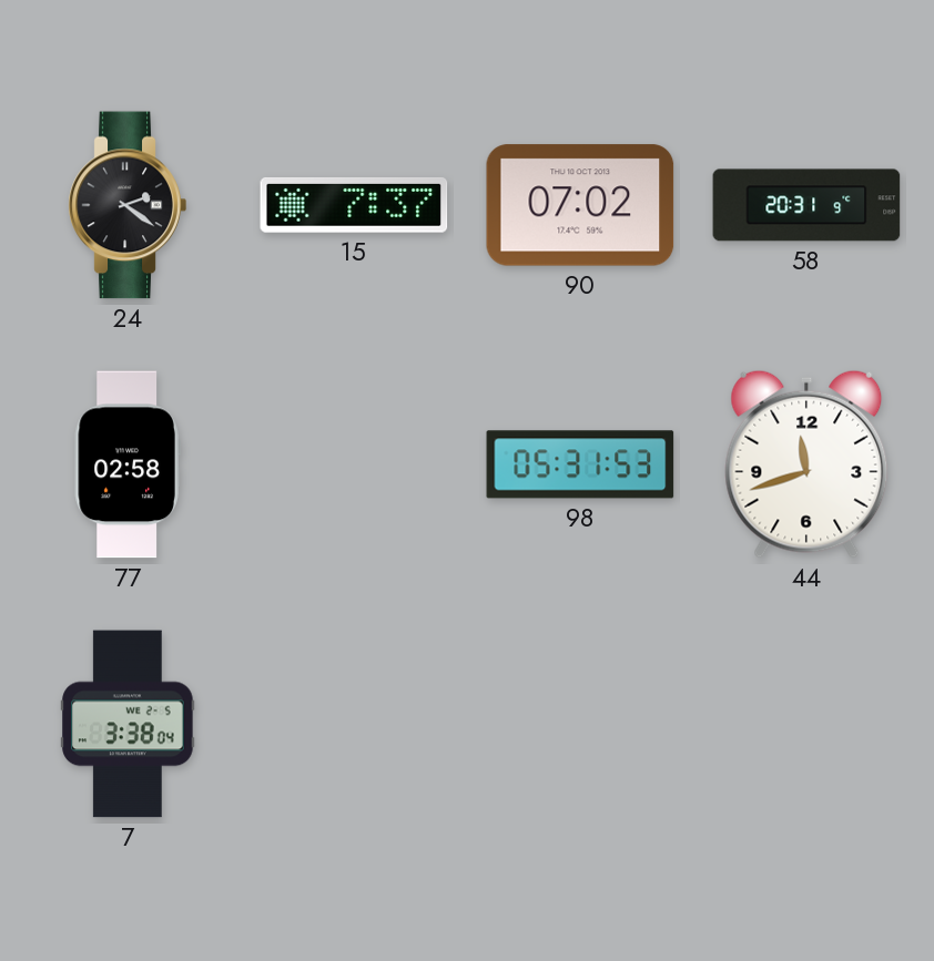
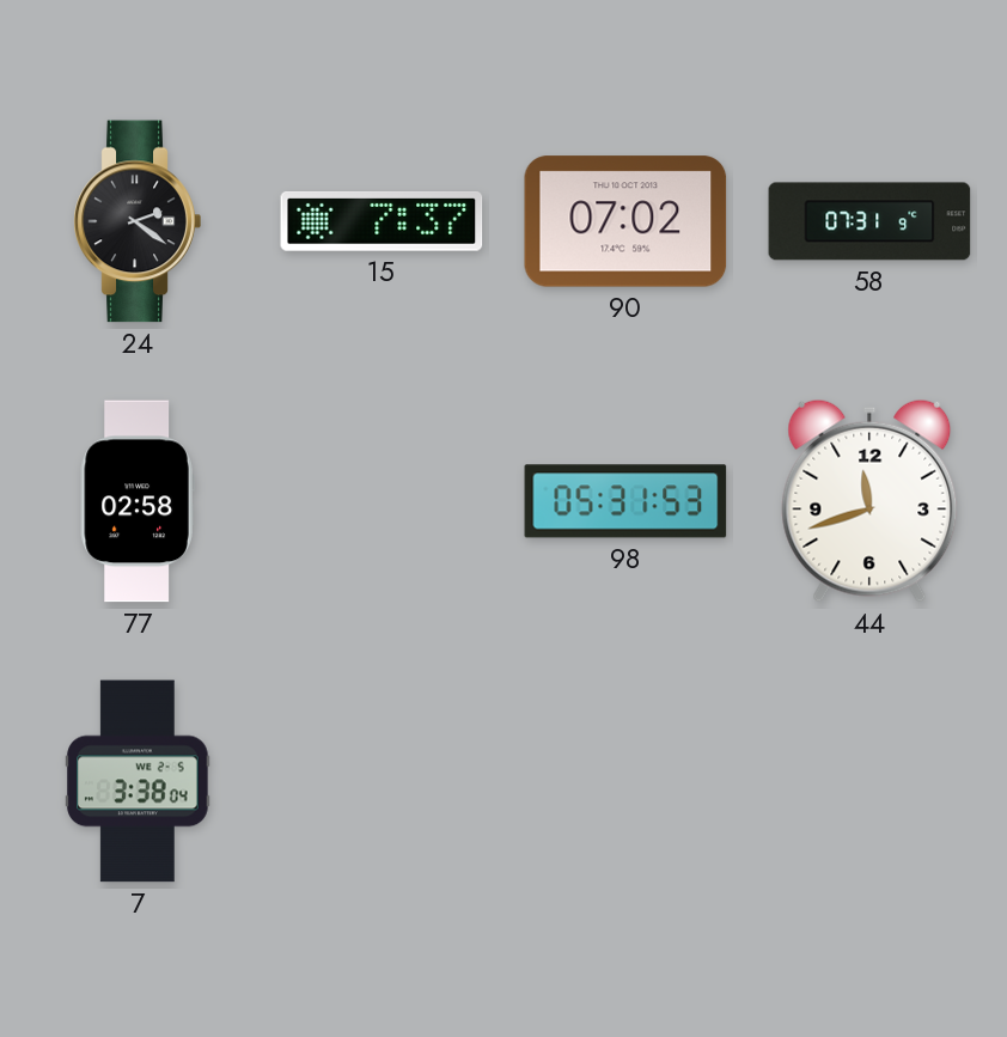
58: 20:31 -> 07:31
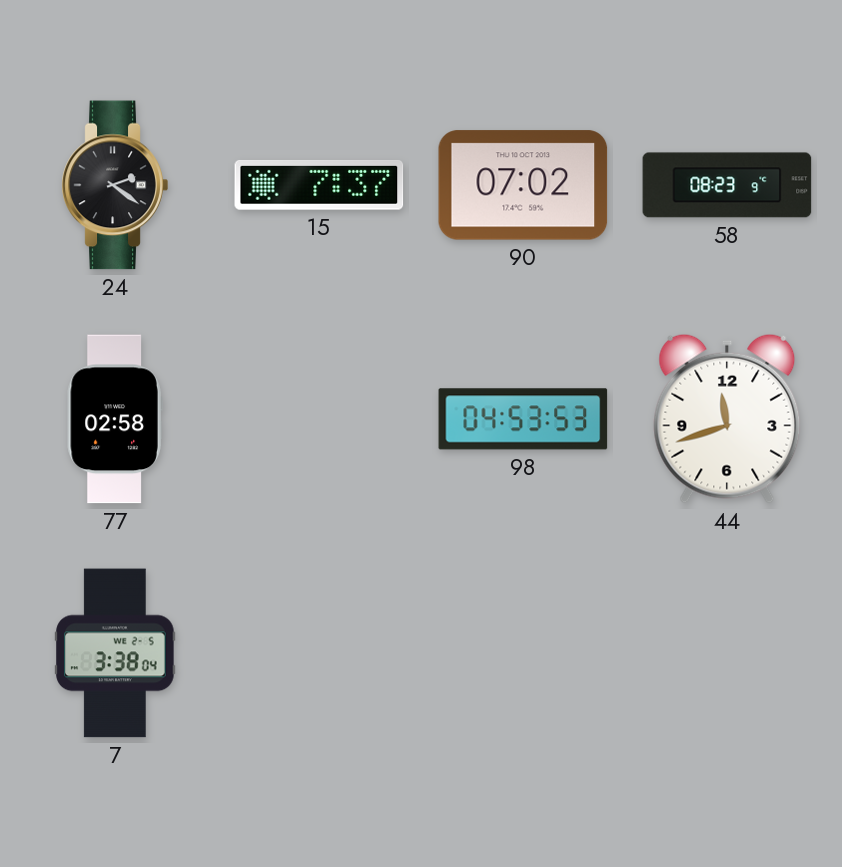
58: 07:31 -> 08:23
98: 05:31 -> 04:53
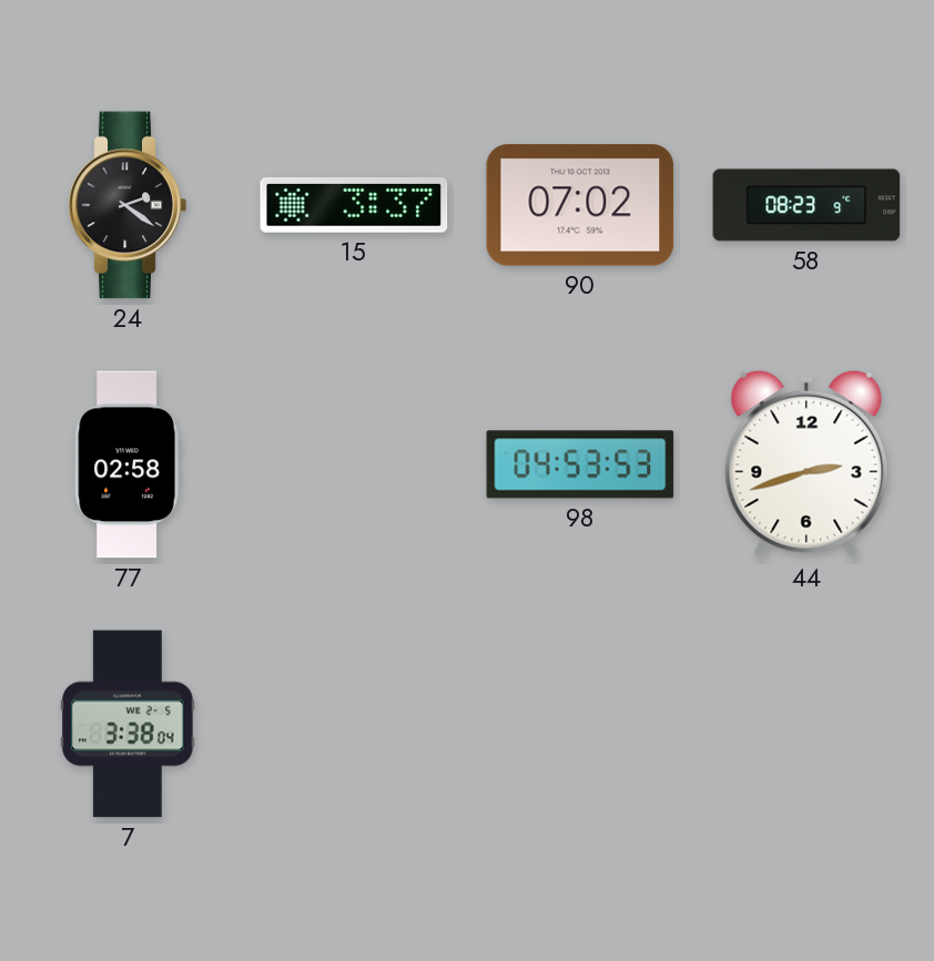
15: 7:37 -> 3:37
44: 11:42 -> 2:42
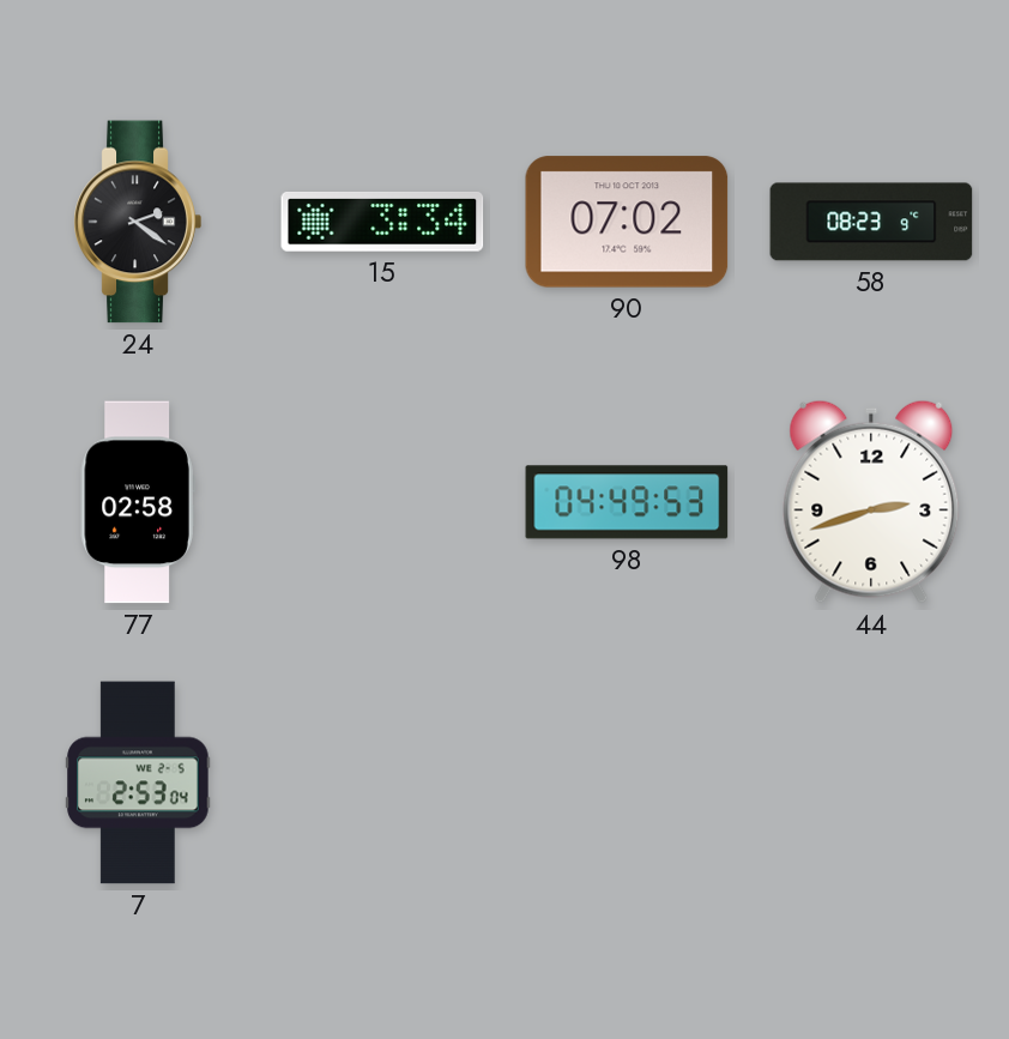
15: 3:37 -> 3:34
98: 04:53 -> 04:49
7: 3:38 -> 2:53
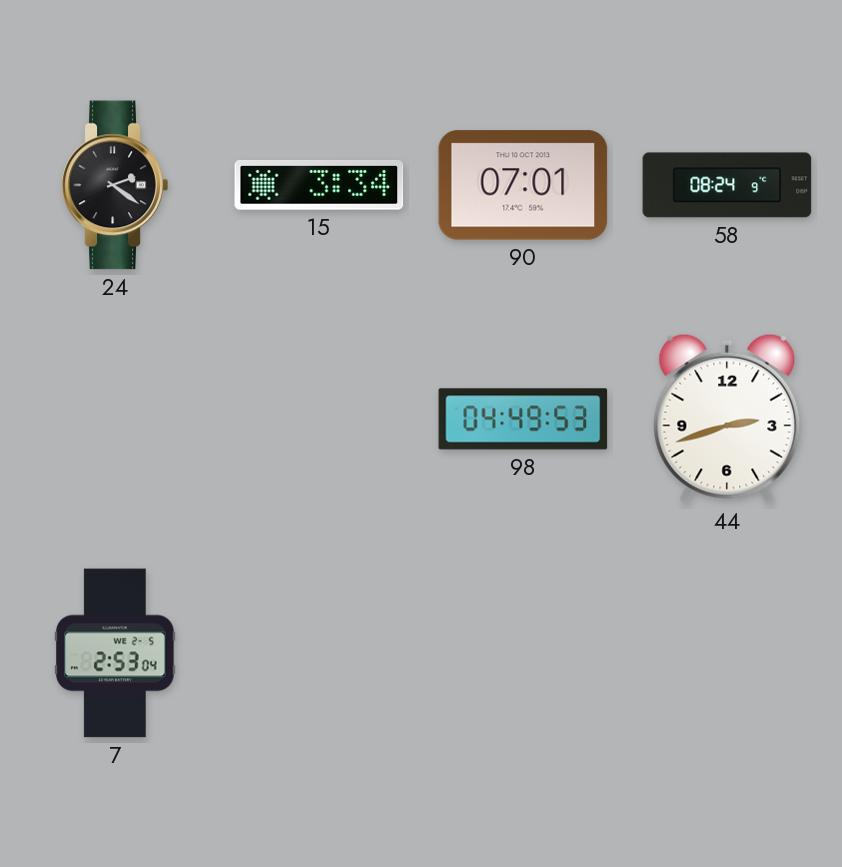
90: 07:02 -> 07:01
58: 08:23 -> 08:24
77: 02:58 -> none
